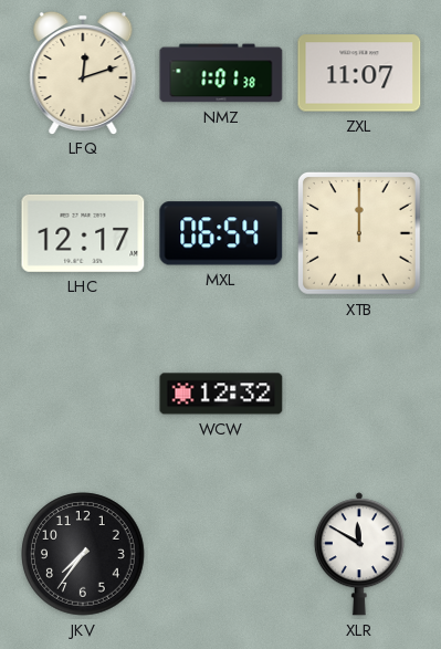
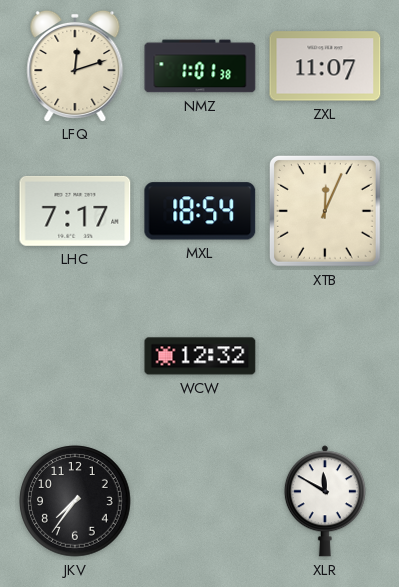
LHC: 12:17 -> 7:17
MXL: 06:54 -> 18:54
XTB: 12:00 -> 12:04
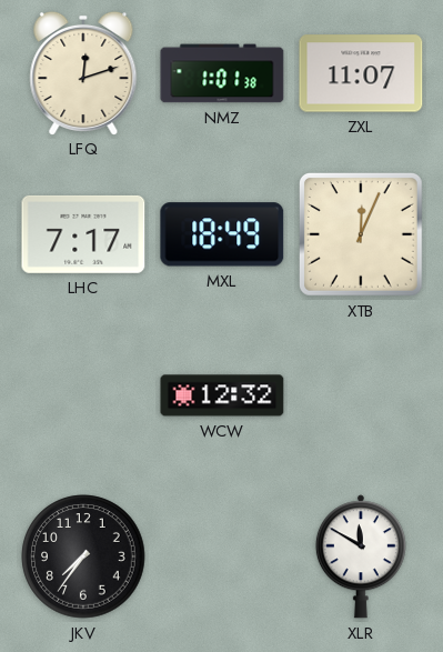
MXL: 18:54 -> 18:49
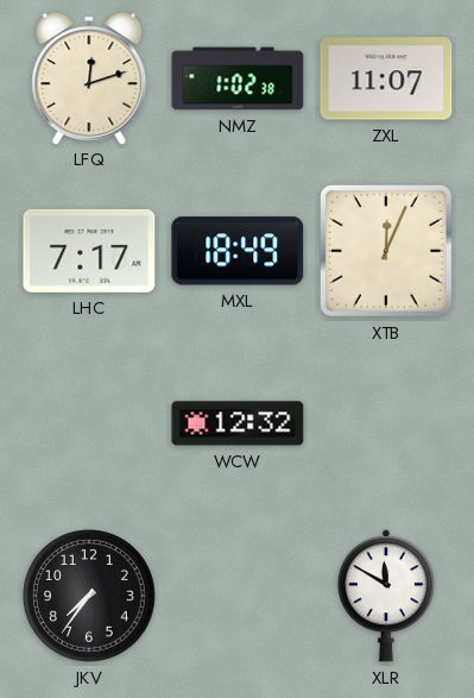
NMZ: 1:01 -> 1:02
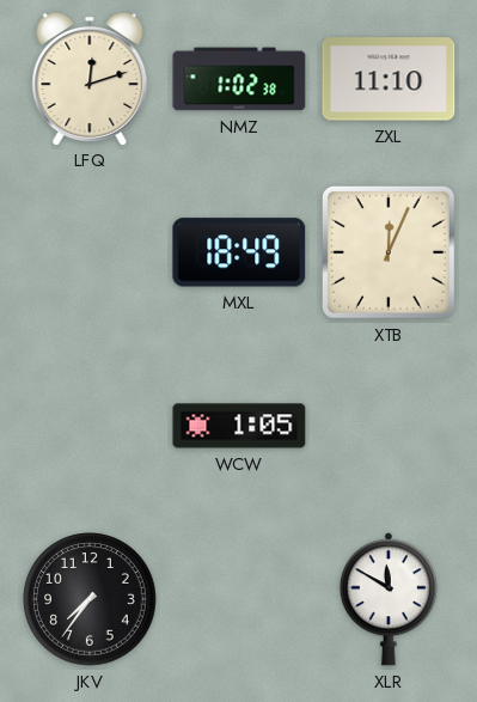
ZXL: 11:07 -> 11:10
LHC: 7:17 -> none
WCW: 12:32 -> 1:05
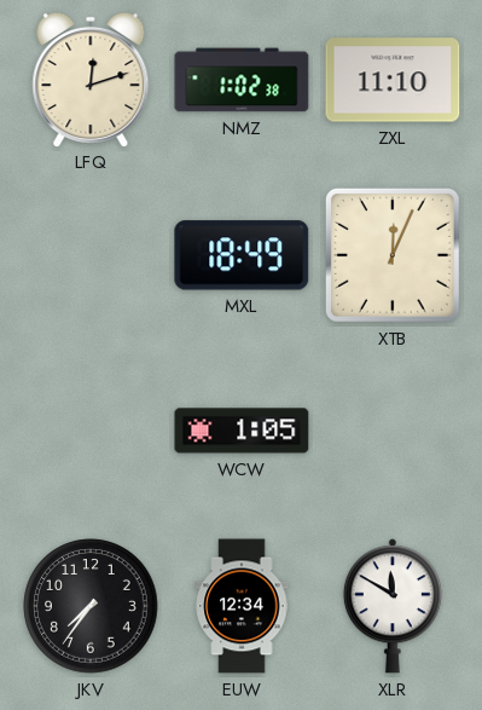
EUW: none -> 12:34
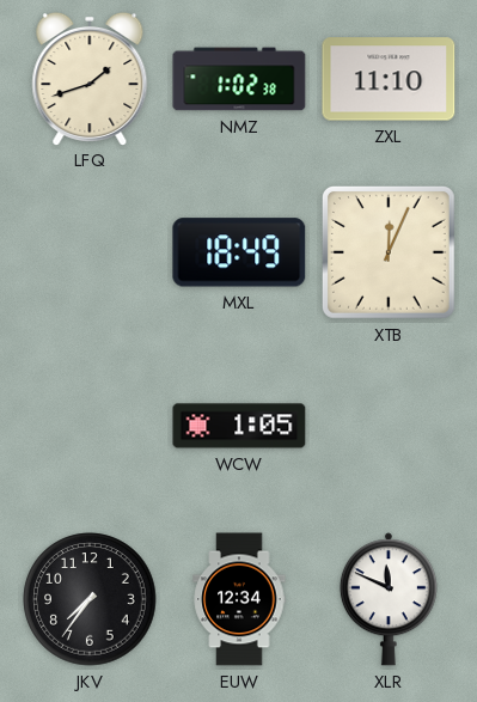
LFQ: 12:12 -> 1:42
XLR: 11:50 -> 11:49
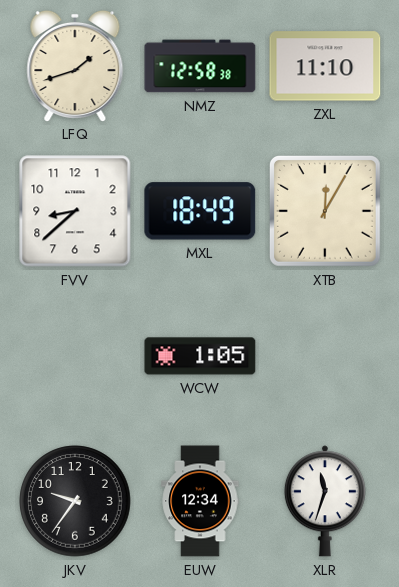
NMZ: 1:02 -> 12:58
FVV: none -> 8:38
XTB: 12:04 -> 12:05
JKV: 7:36 -> 9:36
XLR: 11:49 -> 11:33
